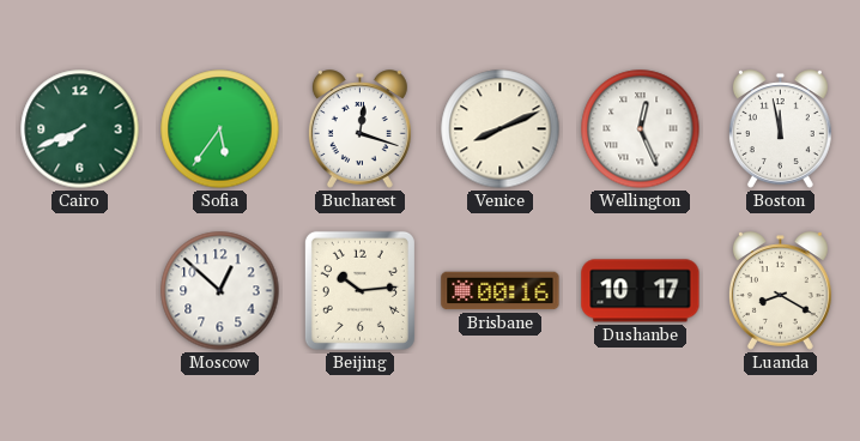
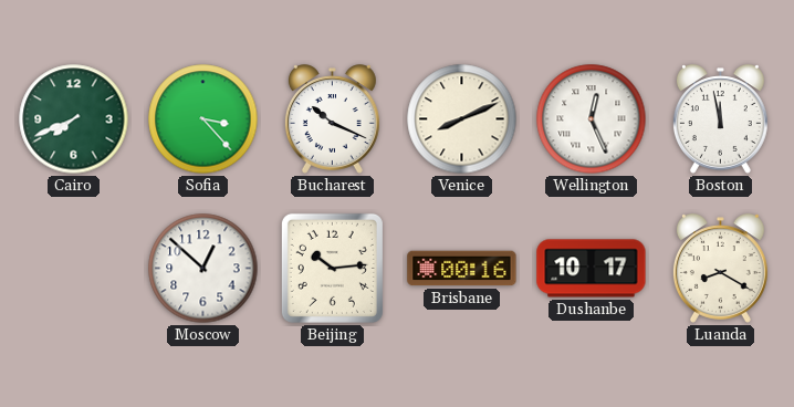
Sofia: 5:36 -> 3:23
Bucharest: 12:18 -> 10:19
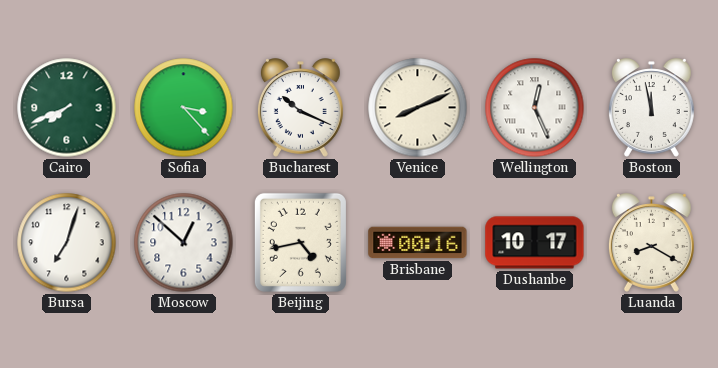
Bursa: none -> 7:03
Beijing: 10:14 -> 4:43
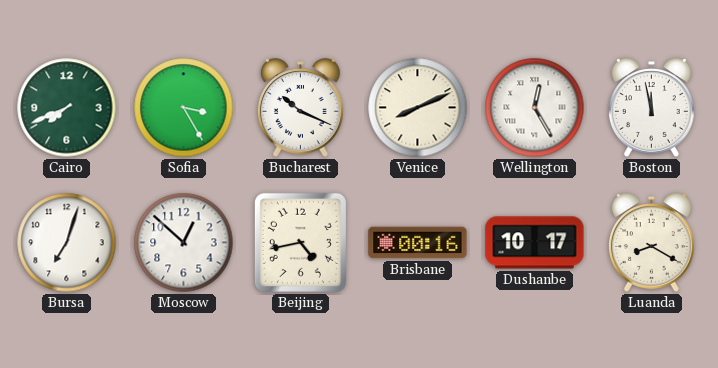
Sofia: 3:23 -> 3:25
Wellington: 12:26 -> 12:25
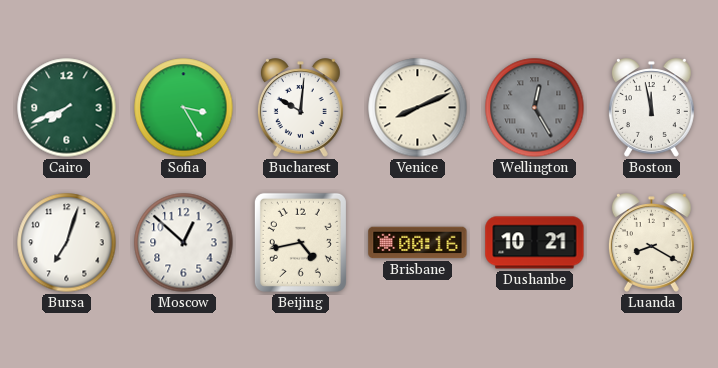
Bucharest: 10:19 -> 10:01
Wellington dial: white -> grey
Dushanbe: 10:17 -> 10:21
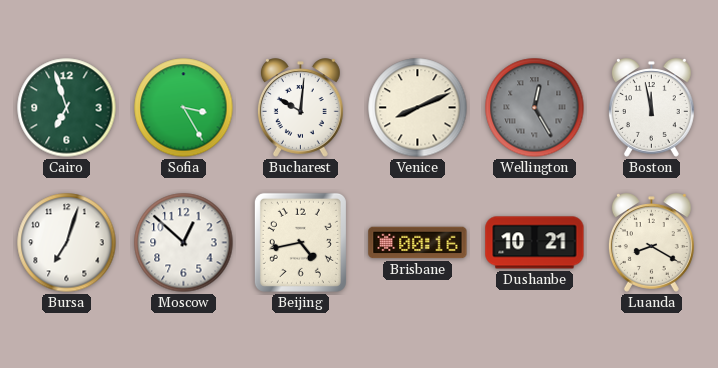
Cairo: 7:41 -> 6:57
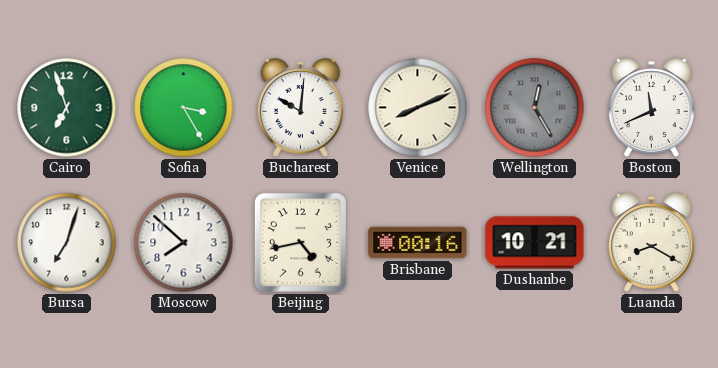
Boston: 11:58 -> 11:41
Moscow: 12:52 -> 7:52
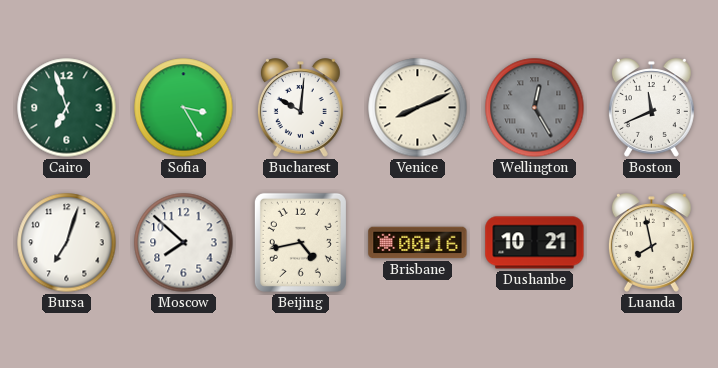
Luanda: 8:20 -> 7:58
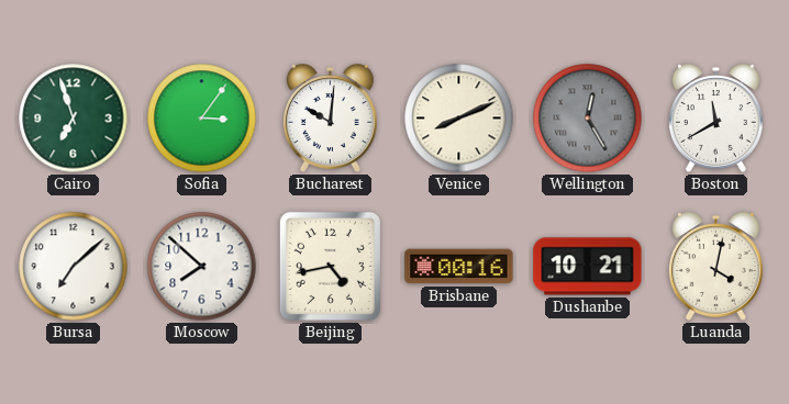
Sofia: 3:25 -> 3:06
Boston: 11:41 -> 11:40
Bursa: 7:03 -> 7:08
Luanda: 7:58 -> 4:02
